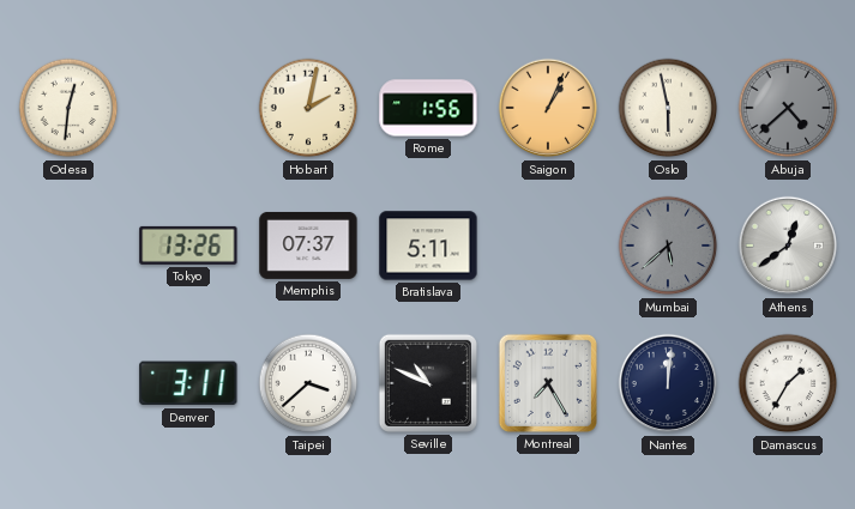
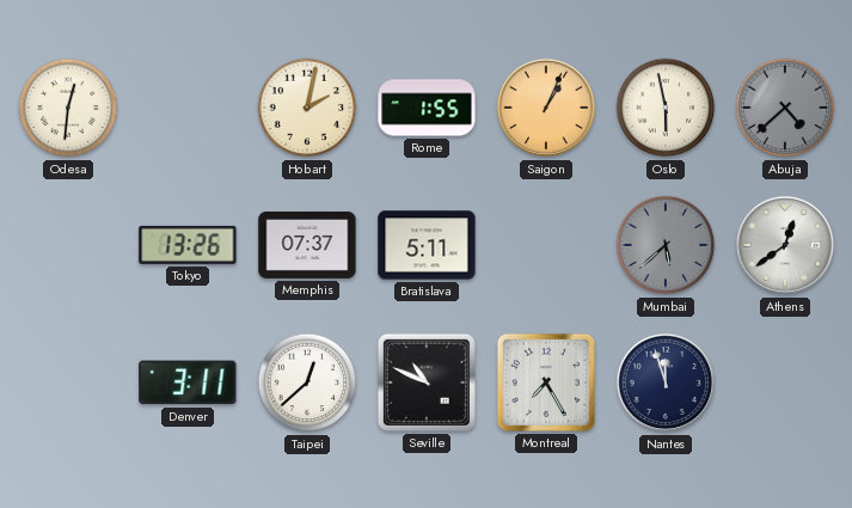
Rome: 1:56 -> 1:55
Taipei: 3:38 -> 12:38
Nantes: 12:01 -> 11:57
Damascus: 1:35 -> none
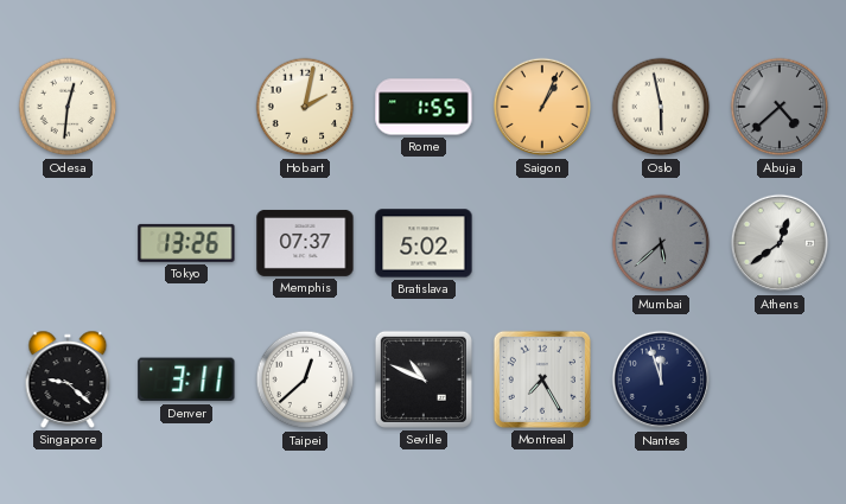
Bratislava: 5:11 -> 5:02
Singapore: none -> 9:22
